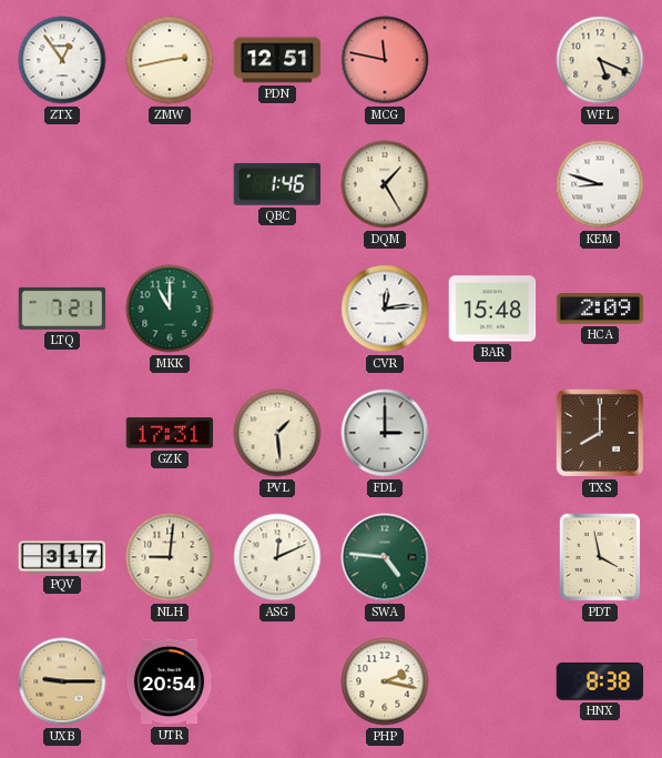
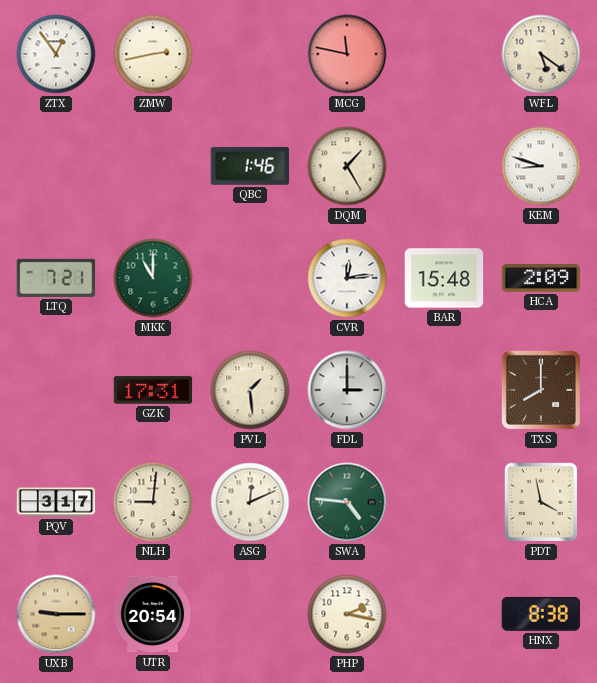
PDN: 12:51 -> none
WFL: 5:19 -> 5:21
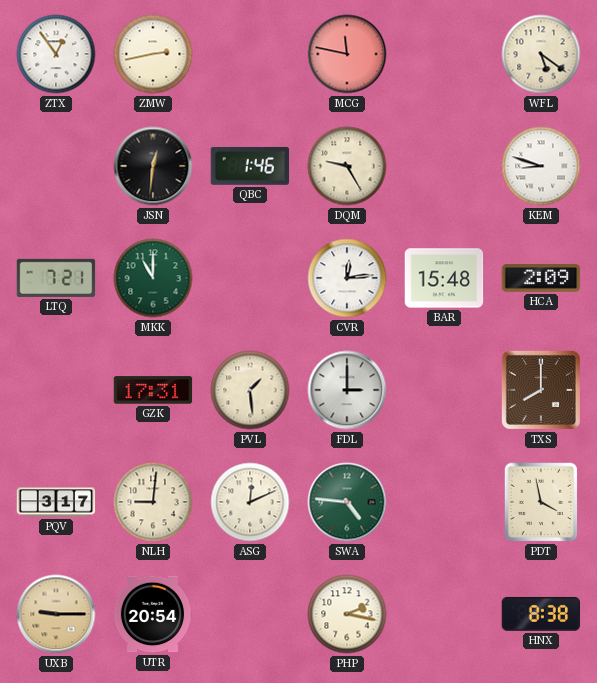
JSN: none -> 12:31
DQM: 1:25 -> 9:25
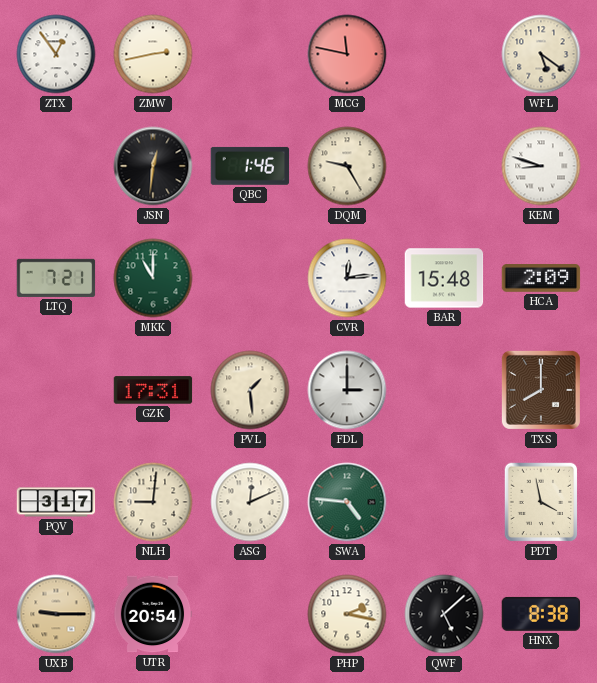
QWF: none -> 5:08
